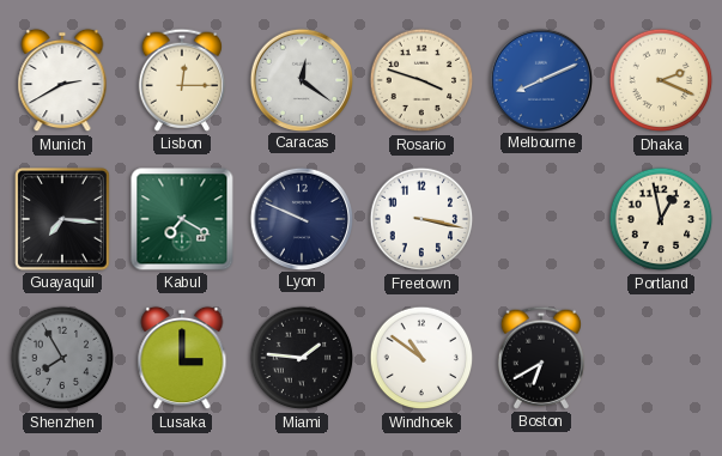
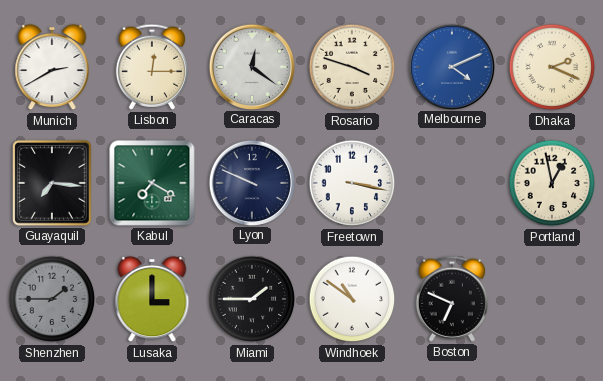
Melbourne: 8:11 -> 4:11
Shenzhen: 7:55 -> 1:45
Miami: 1:46 -> 1:45
Boston: 6:40 -> 6:49
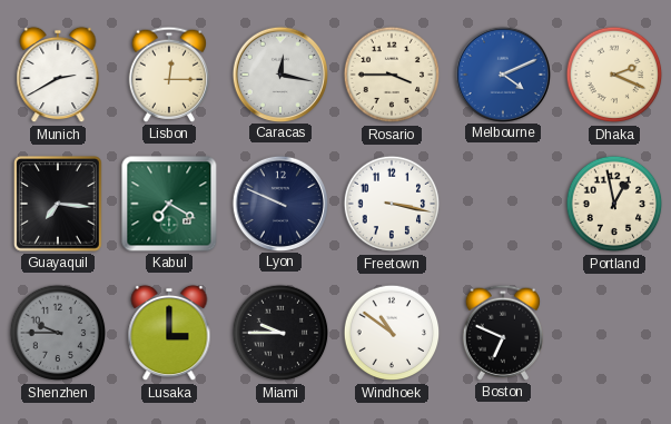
Caracas: 12:21 -> 12:17
Rosario: 3:48 -> 3:45
Shenzhen: 1:45 -> 9:45
Miami: 1:45 -> 9:45
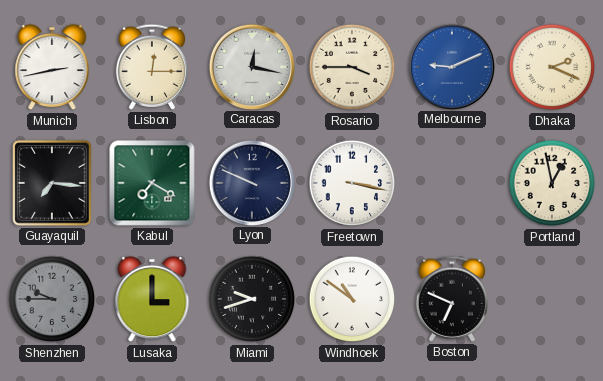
Munich: 2:40 -> 2:43
Melbourne: 4:11 -> 9:11
Miami: 9:45 -> 9:42
